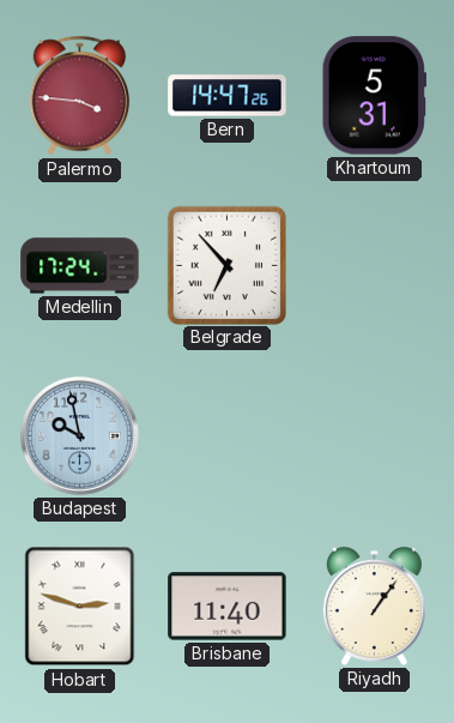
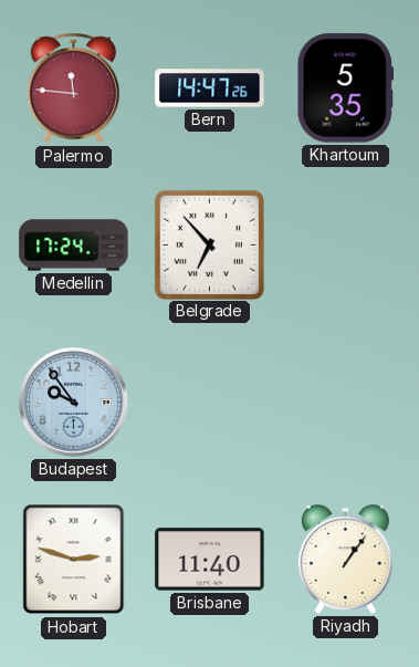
Palermo: 3:46 -> 11:46
Khartoum: 5:31 -> 5:35
Budapest: 9:58 -> 9:54
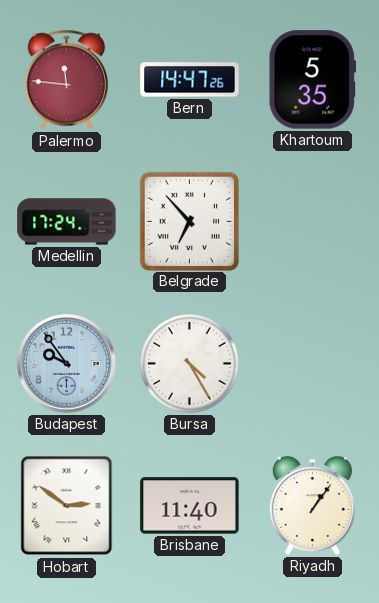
Bursa: none -> 4:25
Hobart: 2:48 -> 2:51
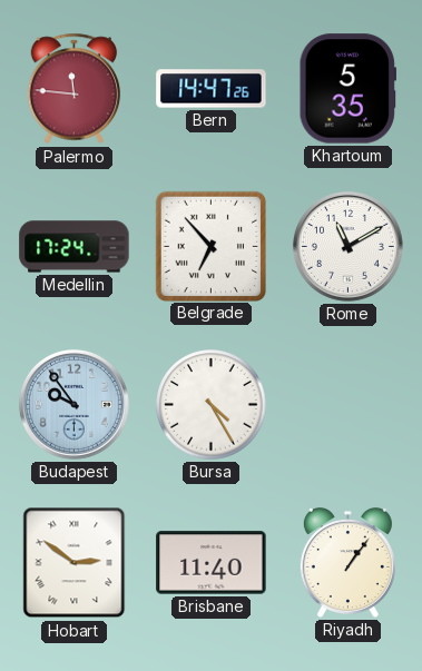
Rome: none -> 11:10
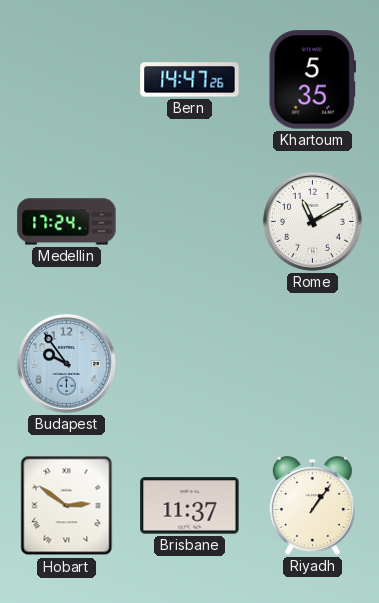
Palermo: 11:46 -> none
Belgrade: 6:53 -> none
Bursa: 4:25 -> none
Brisbane: 11:40 -> 11:37
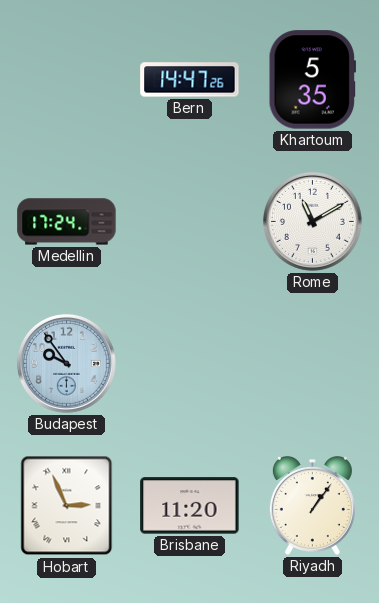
Hobart: 2:51 -> 2:56
Brisbane: 11:37 -> 11:20
